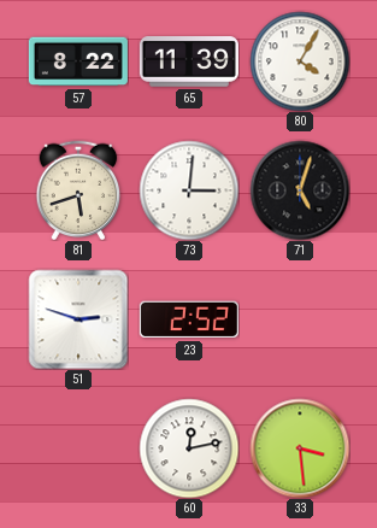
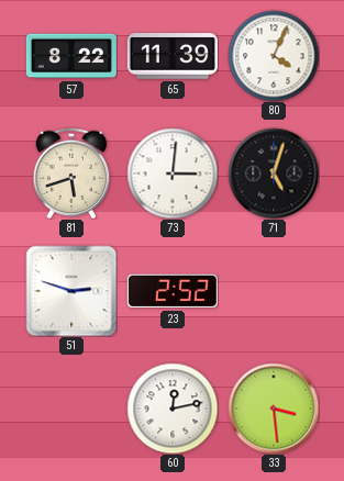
80: 4:05 -> 4:04
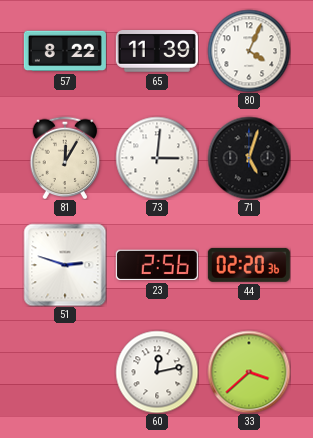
81: 5:42 -> 12:05
23: 2:52 -> 2:56
44: none -> 02:20
33: 3:29 -> 3:38
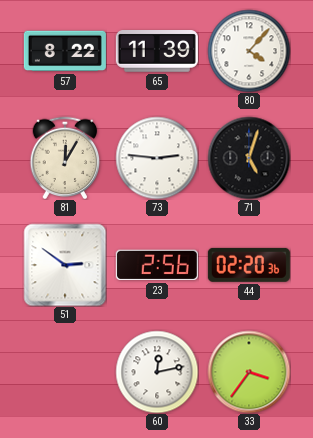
80: 4:04 -> 4:07
73: 3:01 -> 2:46
51: 2:48 -> 2:51
33: 3:38 -> 3:36
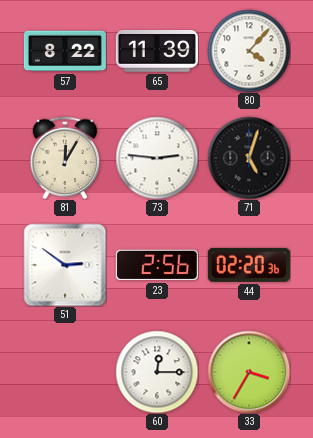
60: 12:13 -> 12:15
33: 3:36 -> 3:35
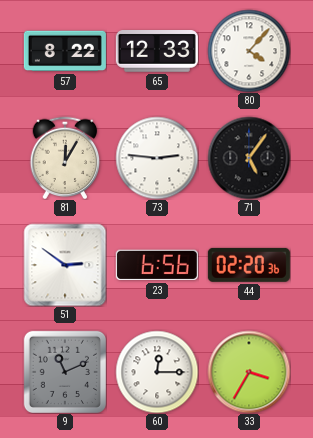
65: 11:39 -> 12:33
71: 5:03 -> 5:06
23: 2:56 -> 6:56
9: none -> 11:11
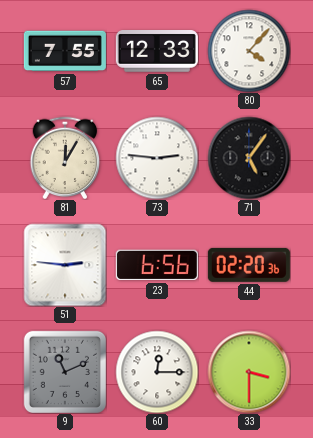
57: 8:22 -> 7:55
51: 2:51 -> 2:46
33: 3:35 -> 3:30
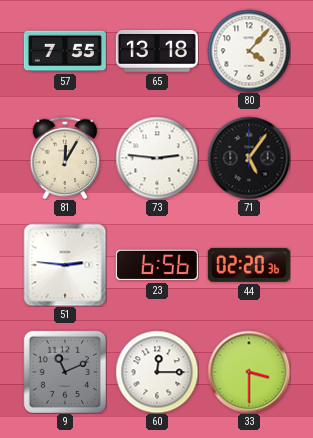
65: 12:33 -> 13:18
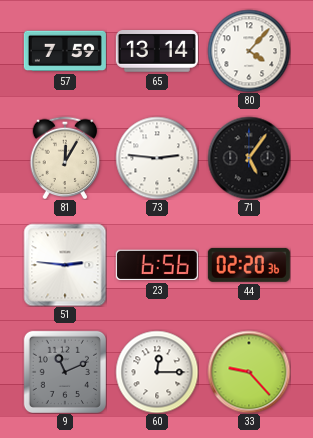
57: 7:55 -> 7:59
65: 13:18 -> 13:14
33: 3:30 -> 9:23
